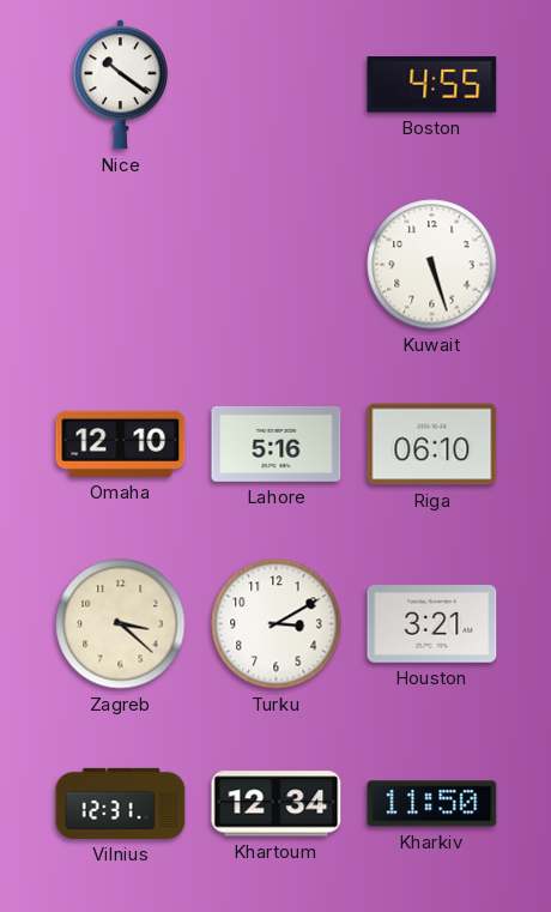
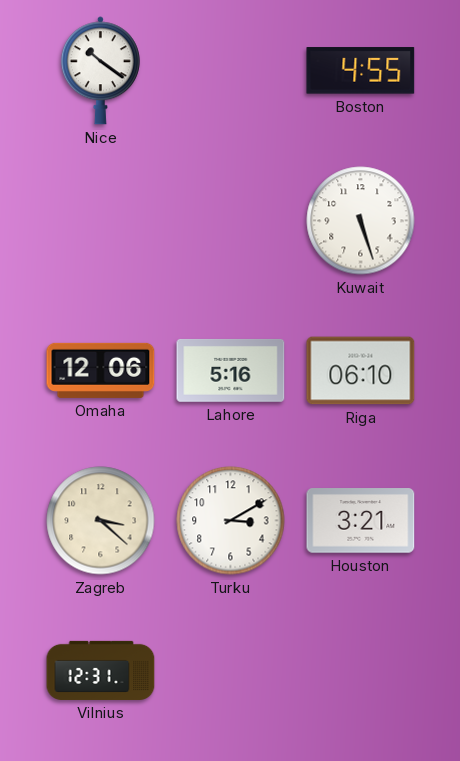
Omaha: 12:10 -> 12:06
Khartoum: 12:34 -> none
Kharkiv: 11:50 -> none
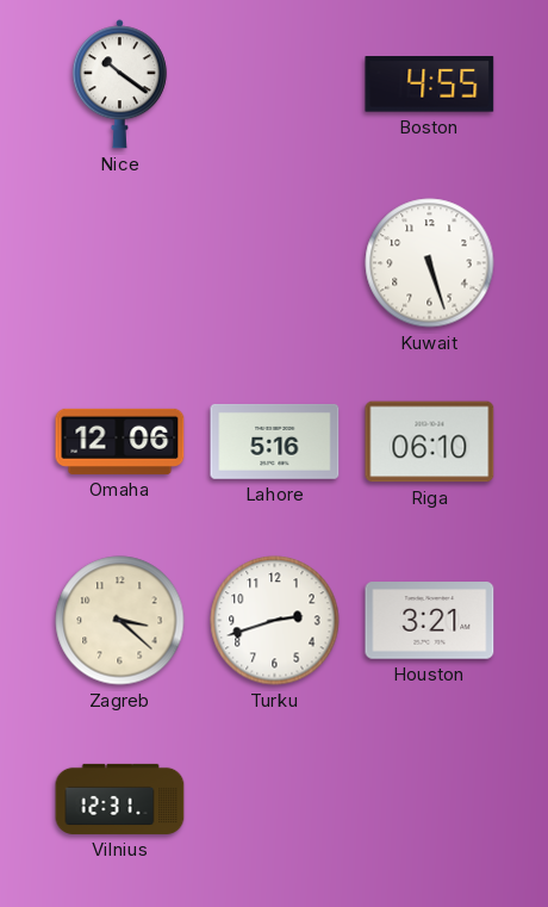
Turku: 3:10 -> 2:42
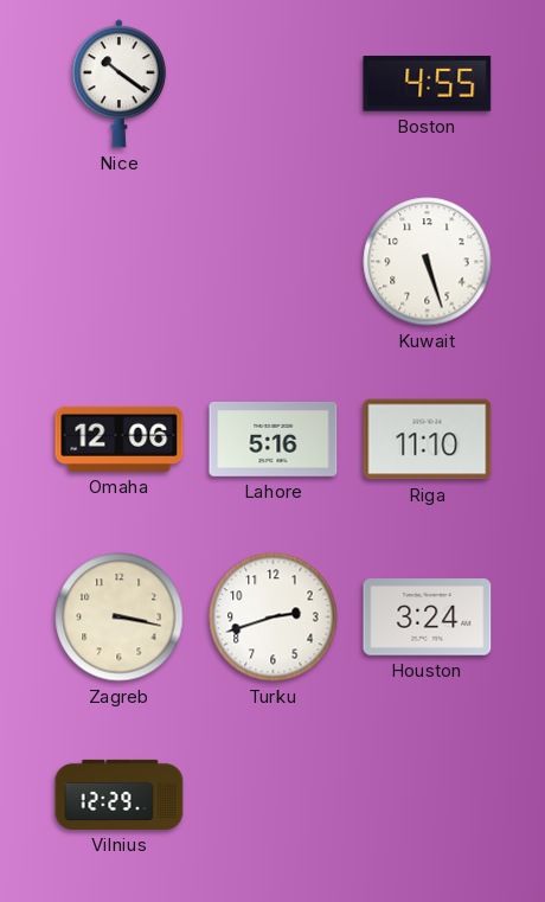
Riga: 06:10 -> 11:10
Zagreb: 3:22 -> 3:17
Houston: 3:21 -> 3:24
Vilnius: 12:31 -> 12:29
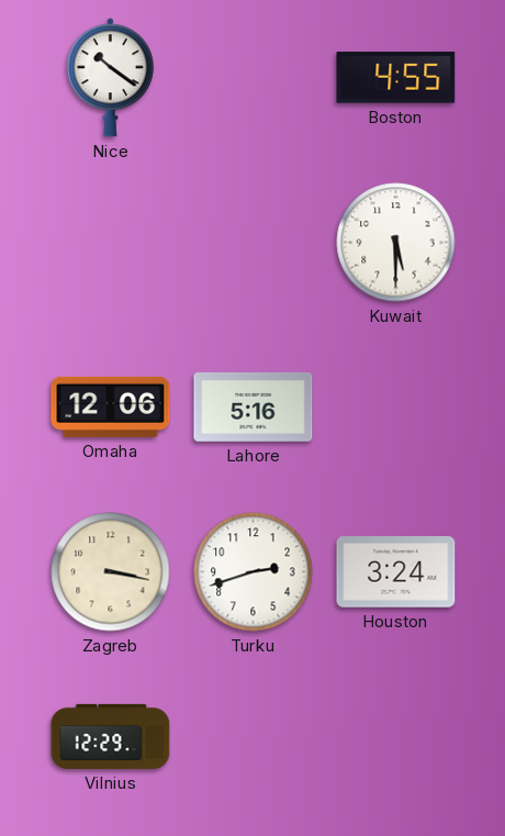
Kuwait: 5:27 -> 5:30
Riga: 11:10 -> none
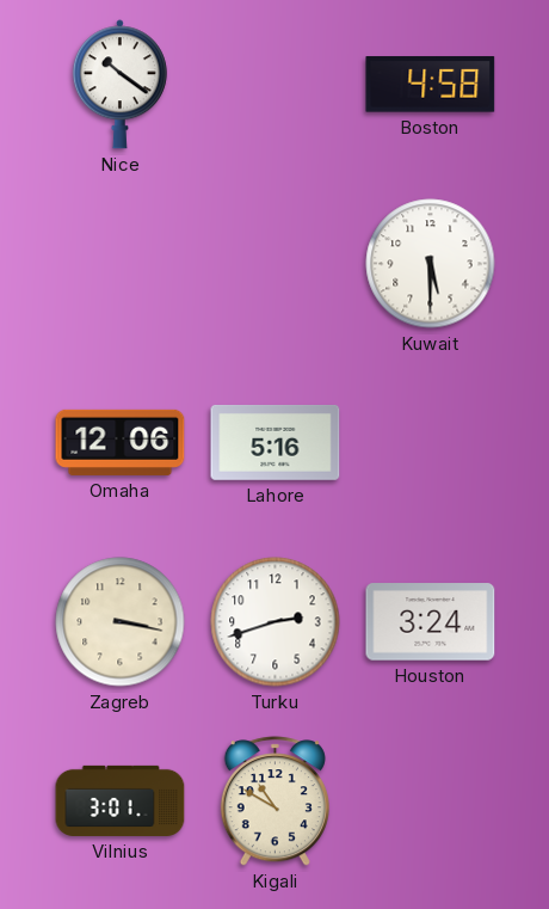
Boston: 4:55 -> 4:58
Vilnius: 12:29 -> 3:01
Kigali: none -> 10:50
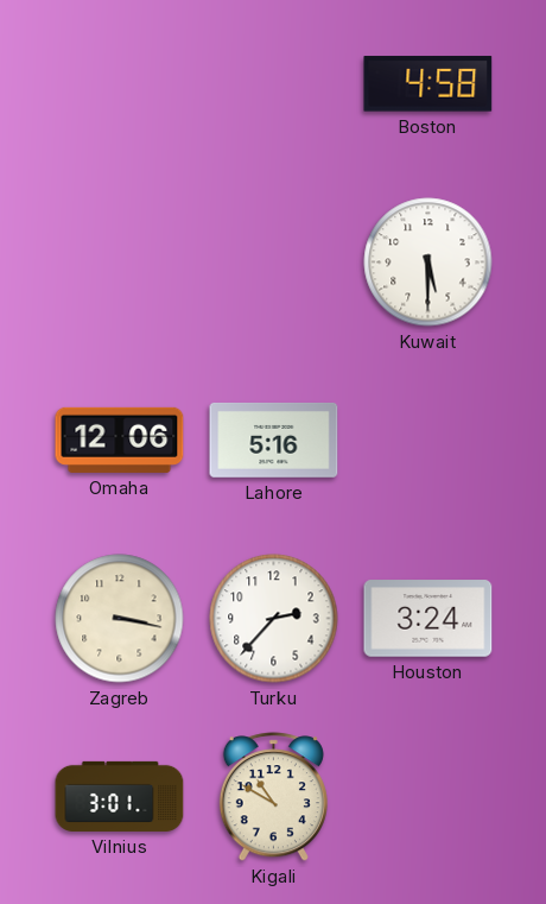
Nice: 10:21 -> none
Turku: 2:42 -> 2:37
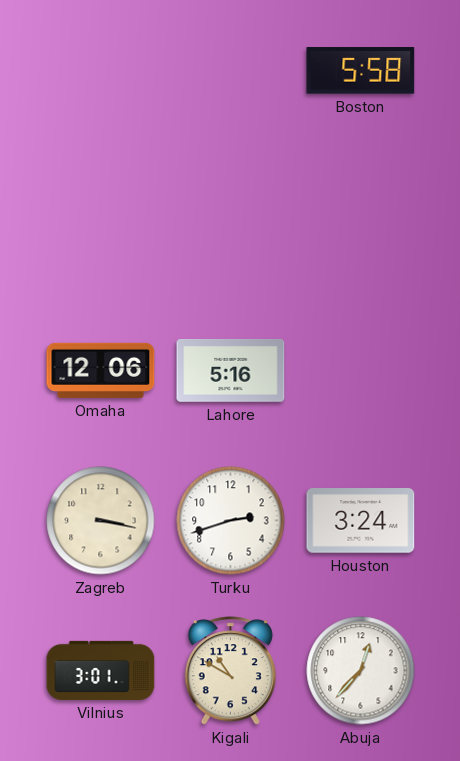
Boston: 4:58 -> 5:58
Kuwait: 5:30 -> none
Turku: 2:37 -> 2:42
Abuja: none -> 12:37
